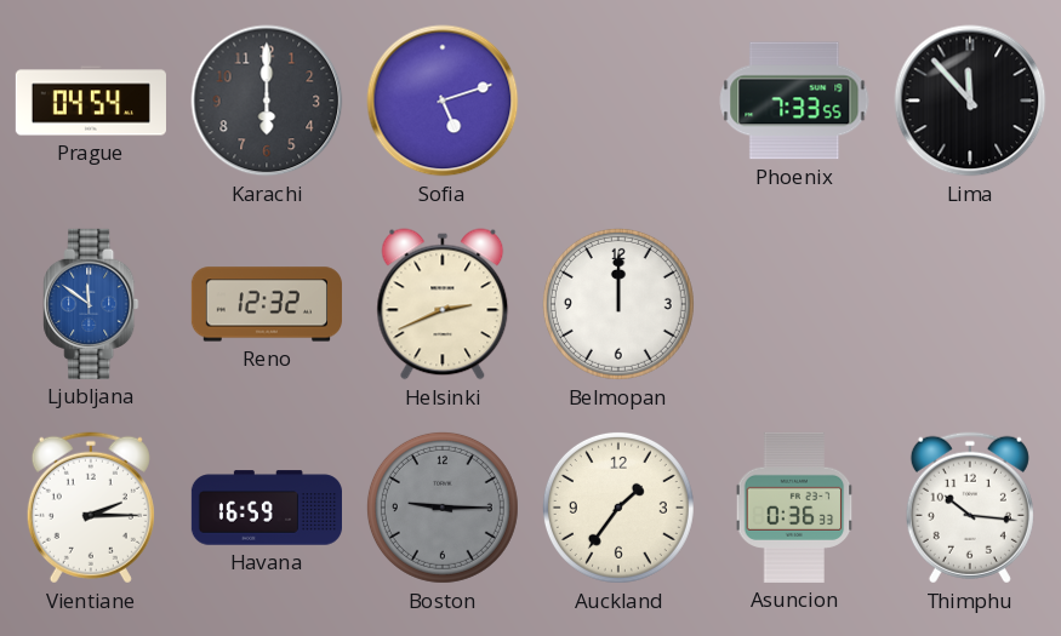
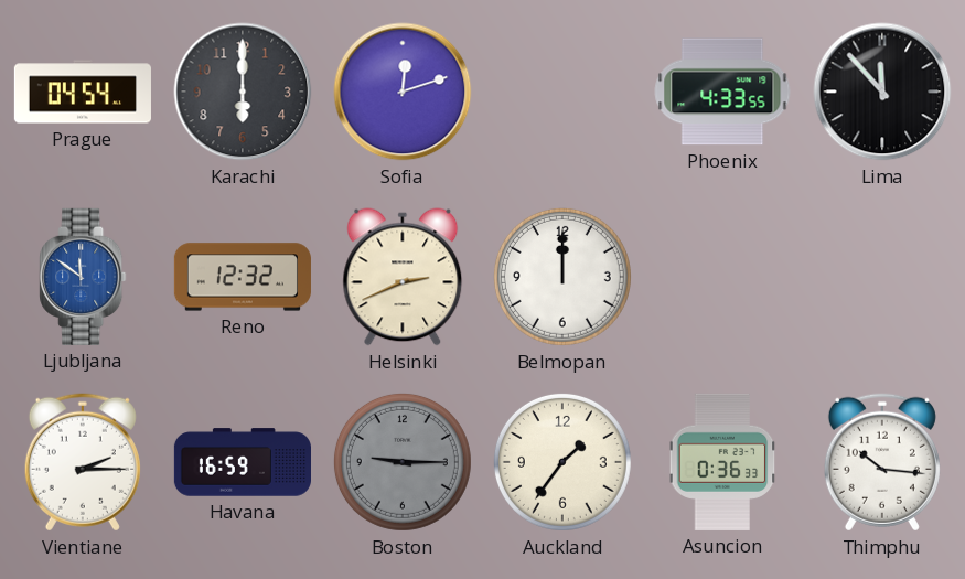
Sofia: 5:12 -> 12:12
Phoenix: 7:33 -> 4:33
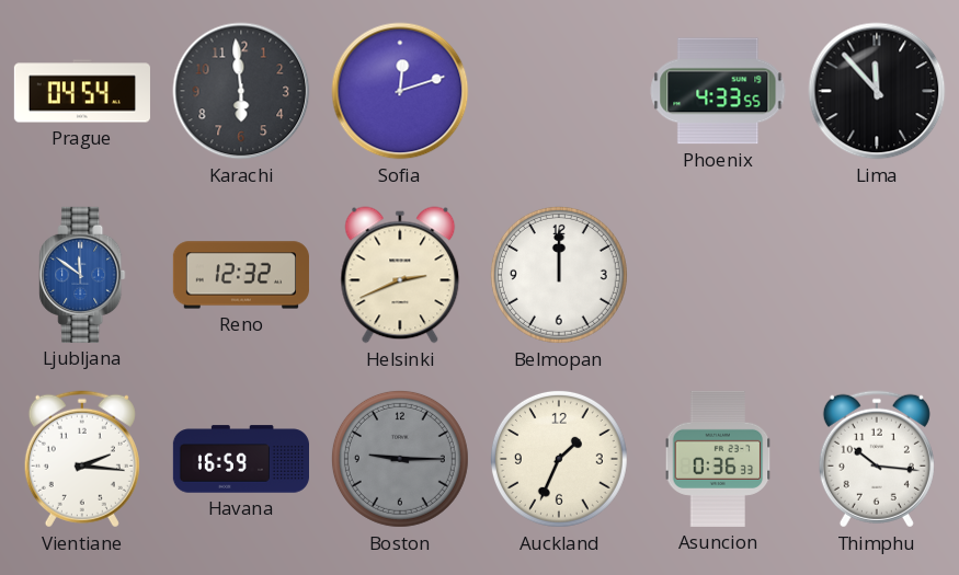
Karachi: 6:00 -> 5:59
Vientiane: 2:15 -> 2:16
Auckland: 1:36 -> 1:34
